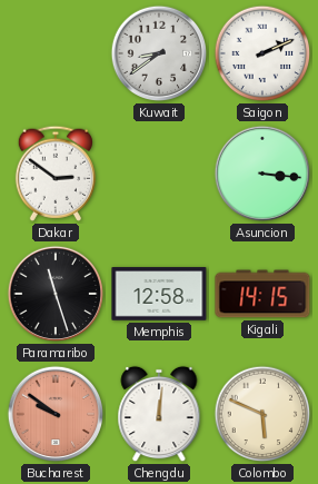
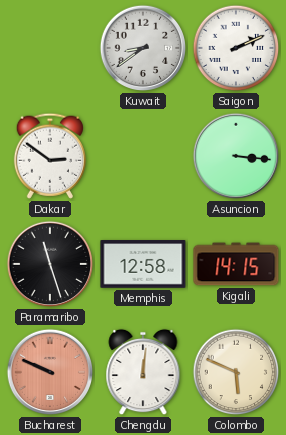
Bucharest: 9:51 -> 9:49
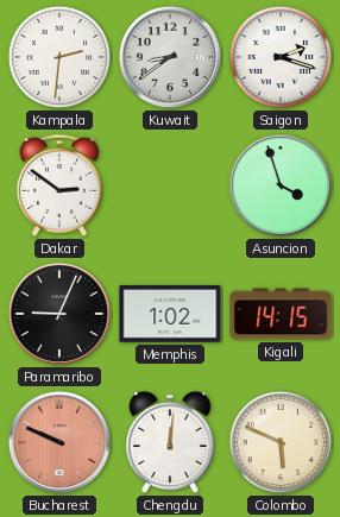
Kampala: none -> 2:31
Saigon: 2:11 -> 2:18
Asuncion: 3:16 -> 3:57
Paramaribo: 11:27 -> 9:04
Memphis: 12:58 -> 1:02
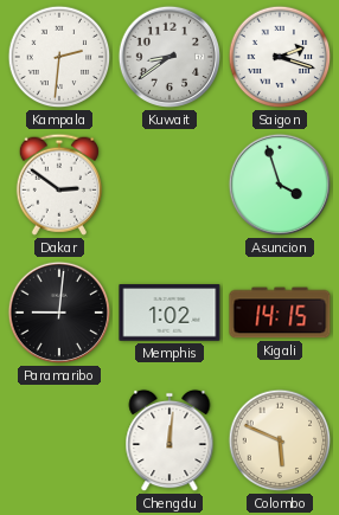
Paramaribo: 9:04 -> 9:01
Bucharest: 9:49 -> none
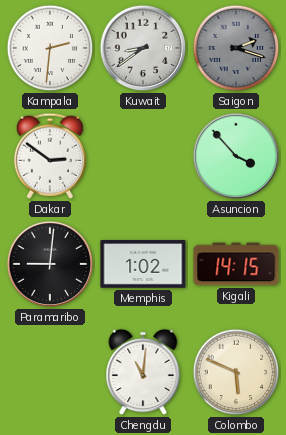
Saigon dial: white -> grey
Asuncion: 3:57 -> 3:53
Chengdu: 12:01 -> 11:01
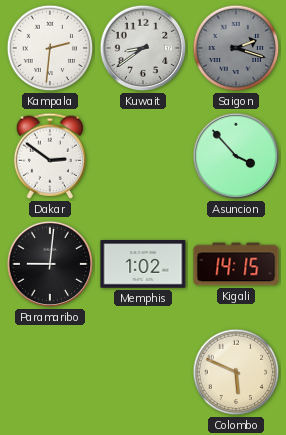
Chengdu: 11:01 -> none
